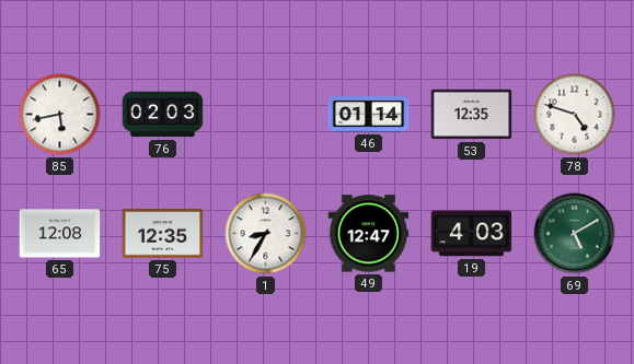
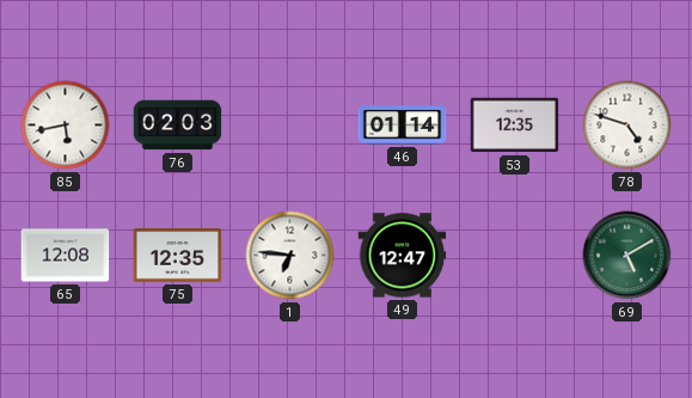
1: 8:35 -> 6:46
19: 4:03 -> none
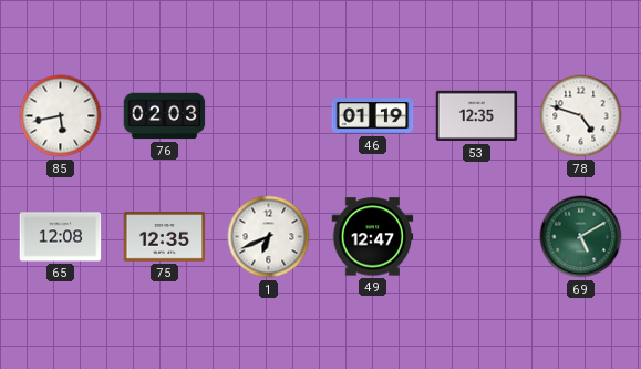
46: 01:14 -> 01:19
1: 6:46 -> 6:41
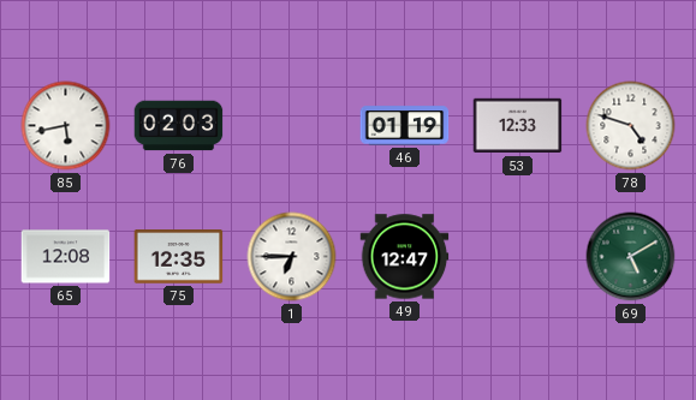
53: 12:35 -> 12:33
1: 6:41 -> 6:45
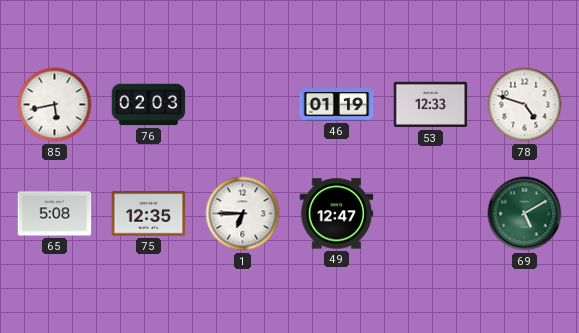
65: 12:08 -> 5:08
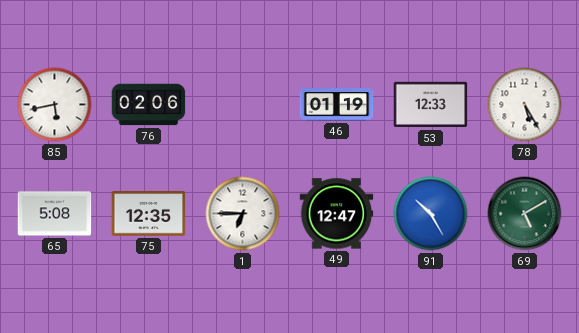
76: 02:03 -> 02:06
78: 4:48 -> 5:25
91: none -> 10:25
